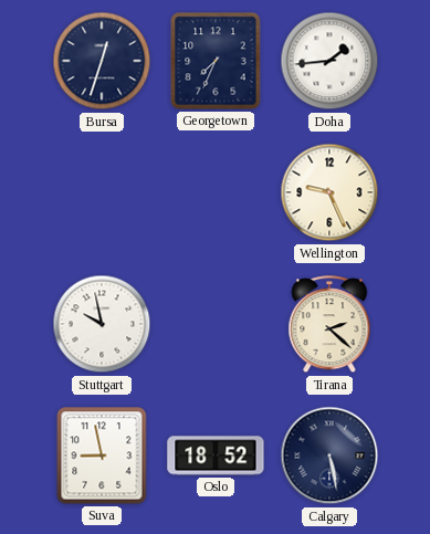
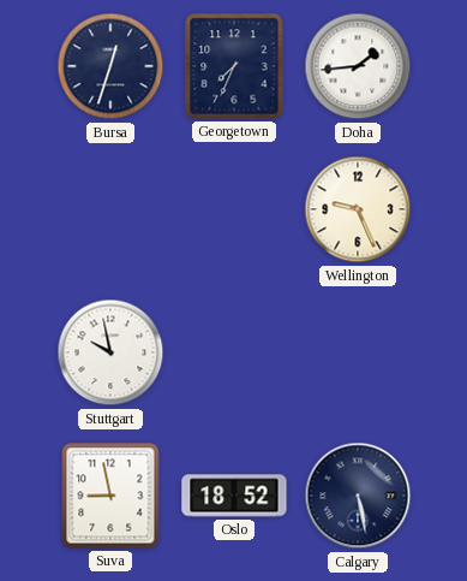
Tirana: 2:22 -> none
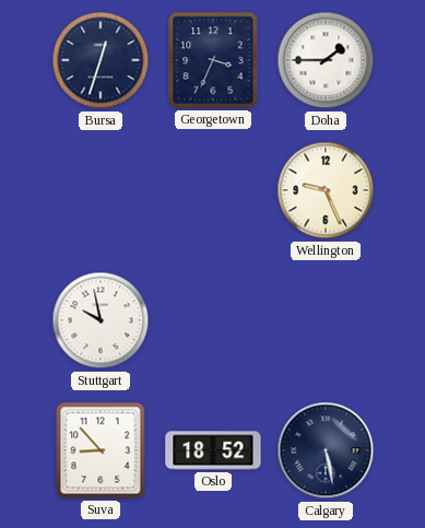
Georgetown: 7:34 -> 3:34
Doha: 1:44 -> 1:45
Suva: 8:58 -> 8:53
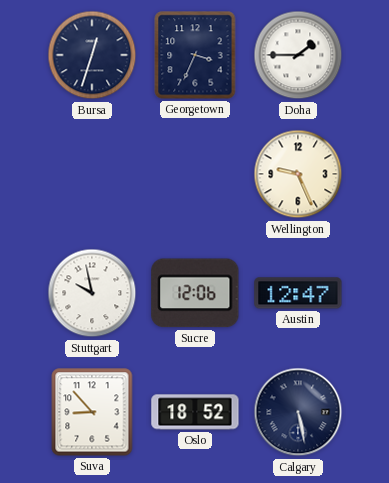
Sucre: none -> 12:06
Austin: none -> 12:47
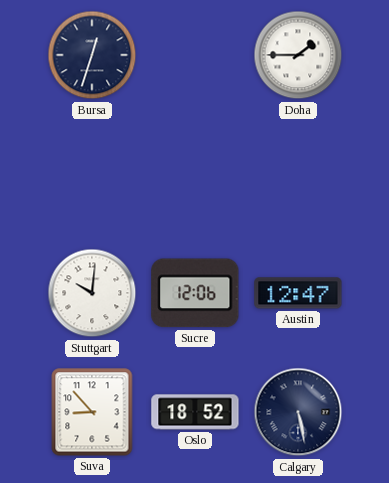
Georgetown: 3:34 -> none
Wellington: 9:26 -> none
Stuttgart: 9:58 -> 10:01
